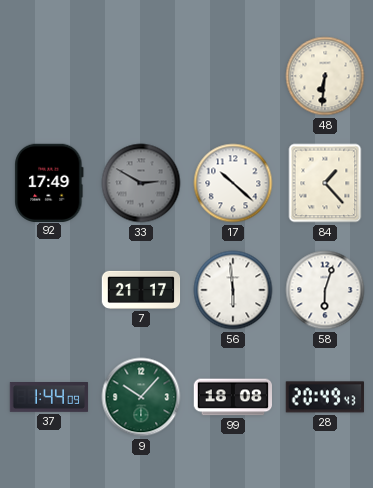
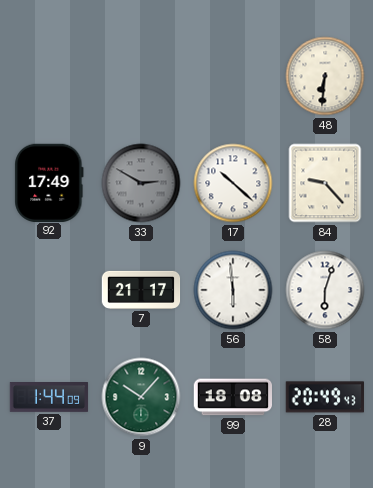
84: 1:23 -> 9:23
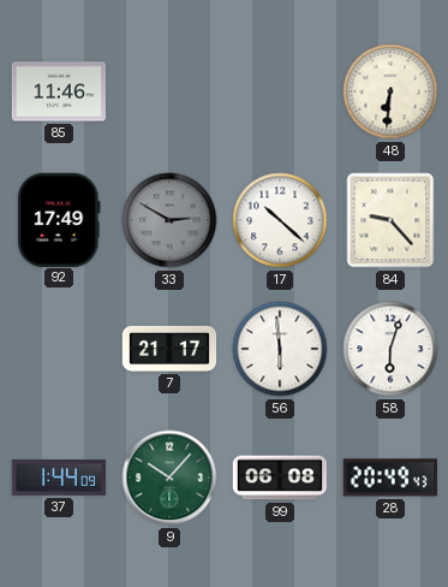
85: none -> 11:46
99: 18:08 -> 06:08
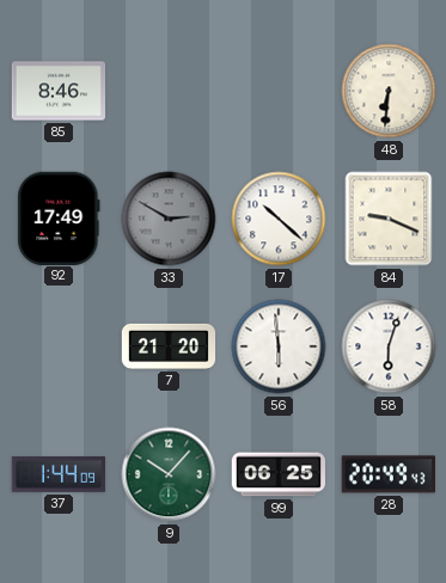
85: 11:46 -> 8:46
84: 9:23 -> 9:19
7: 21:17 -> 21:20
99: 06:08 -> 06:25
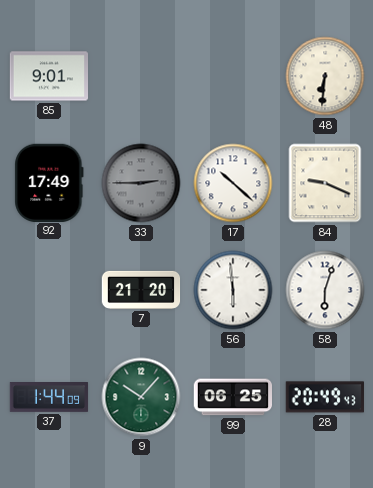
85: 8:46 -> 9:01
33: 2:50 -> 2:45
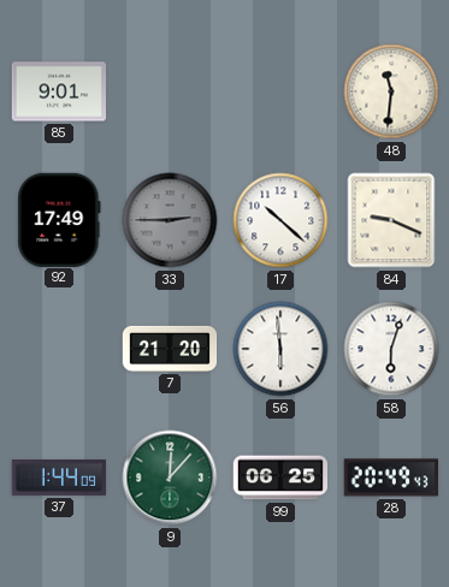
48: 6:31 -> 11:31
9: 10:07 -> 12:07
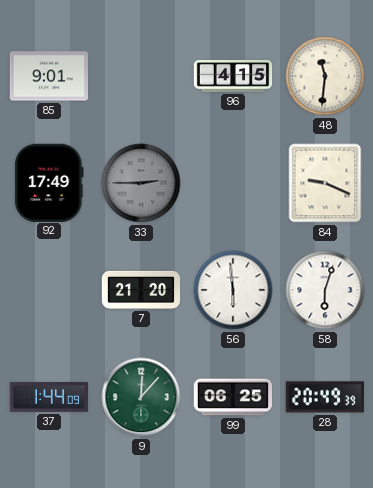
96: none -> 4:15
17: 10:22 -> none
28: 20:49:43 -> 20:49:39
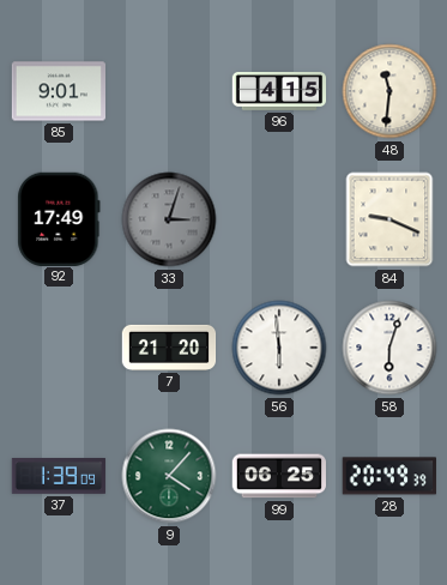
33: 2:45 -> 3:03
37: 1:44 -> 1:39
9: 12:07 -> 4:07
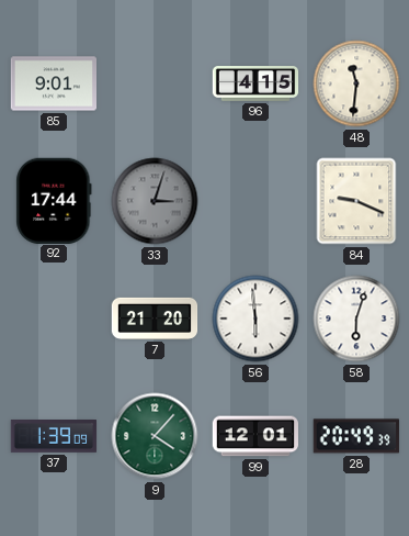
92: 17:49 -> 17:44
99: 06:25 -> 12:01
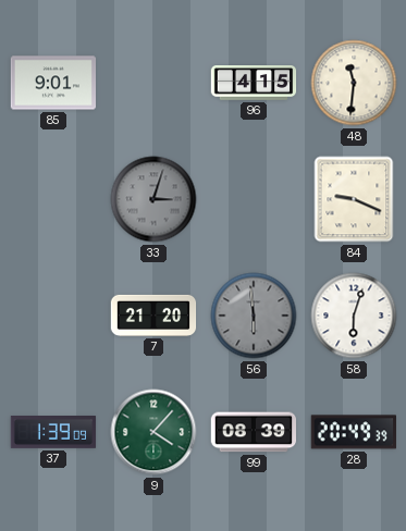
92: 17:44 -> none
56 dial: white -> grey
99: 12:01 -> 08:39
